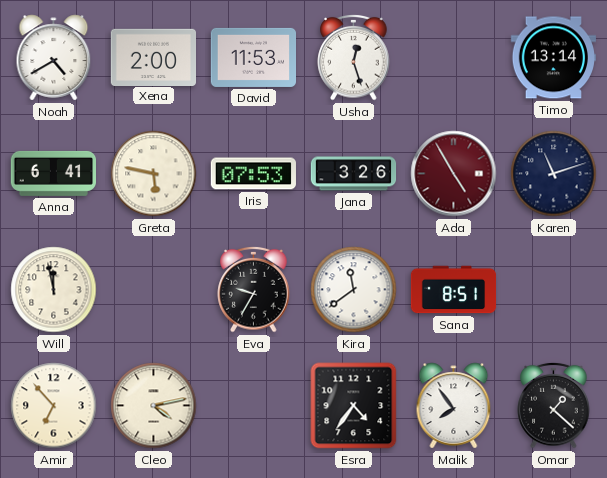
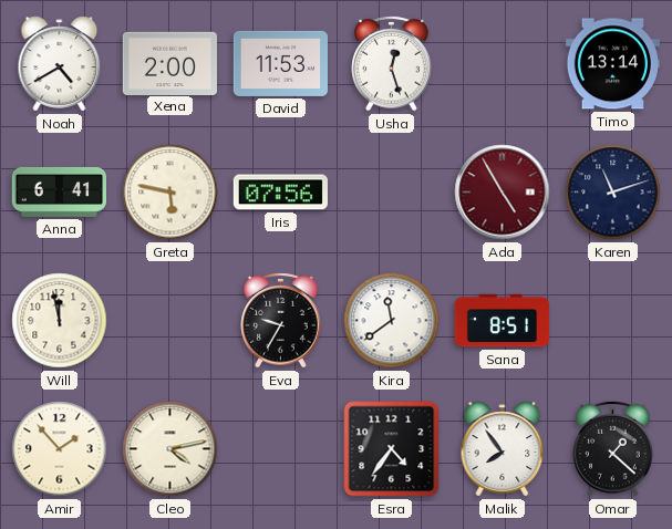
Iris: 07:53 -> 07:56
Jana: 3:26 -> none
Amir: 6:53 -> 1:53
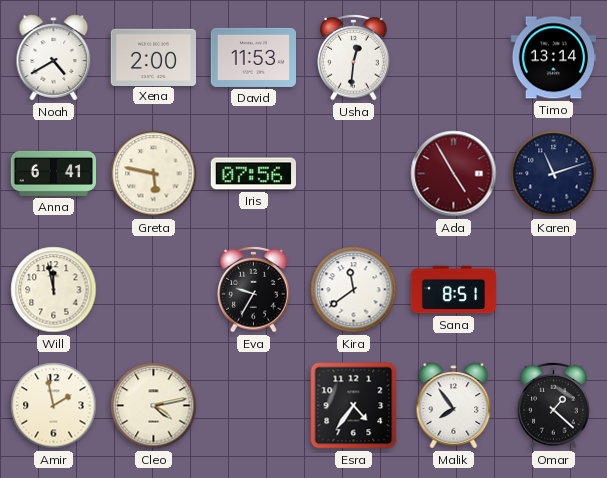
Usha: 12:27 -> 12:31
Amir: 1:53 -> 1:58
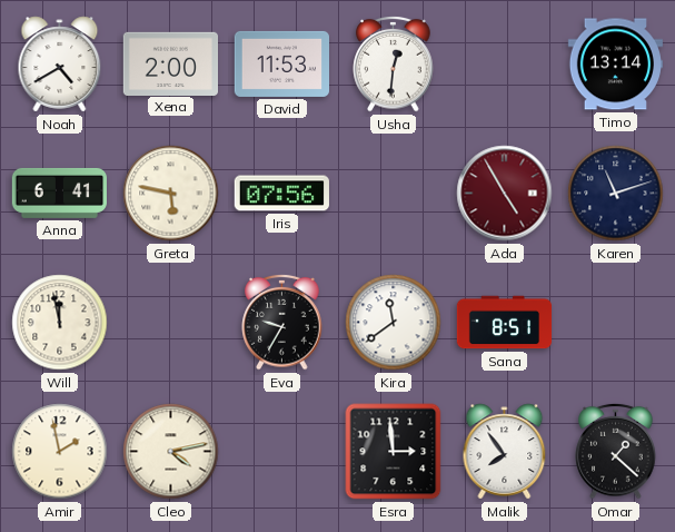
Esra: 4:36 -> 2:59
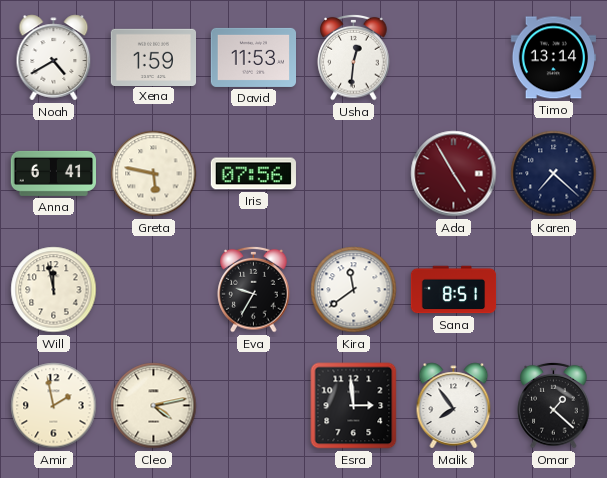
Xena: 2:00 -> 1:59
Karen: 11:12 -> 7:22
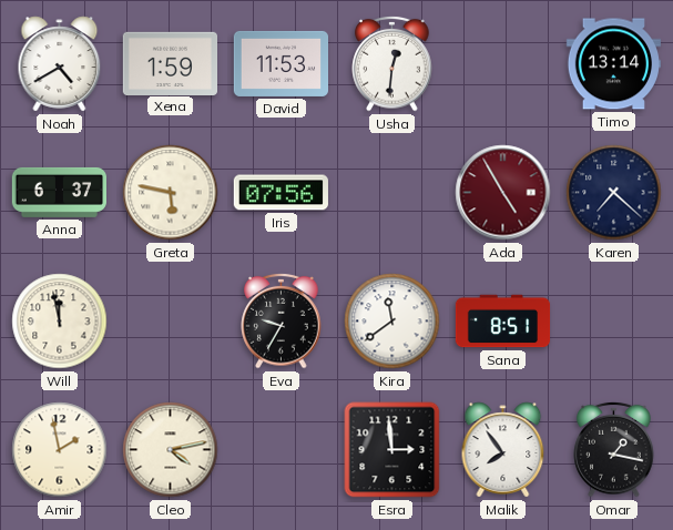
Anna: 6:41 -> 6:37
Omar: 1:22 -> 1:17
